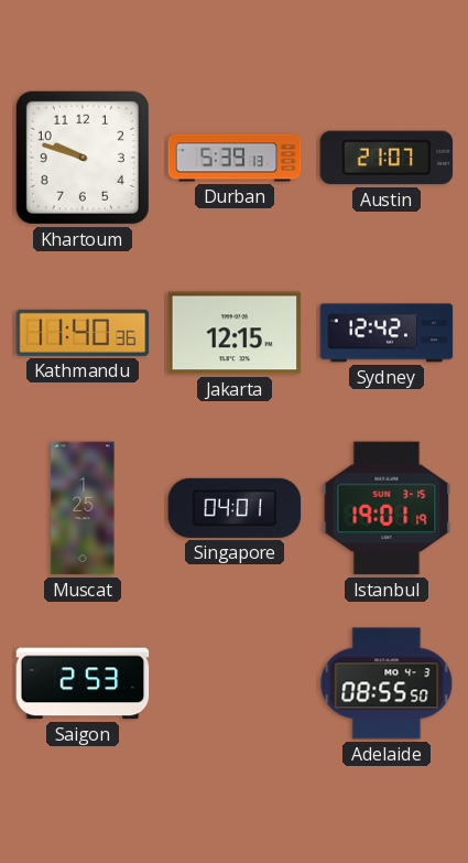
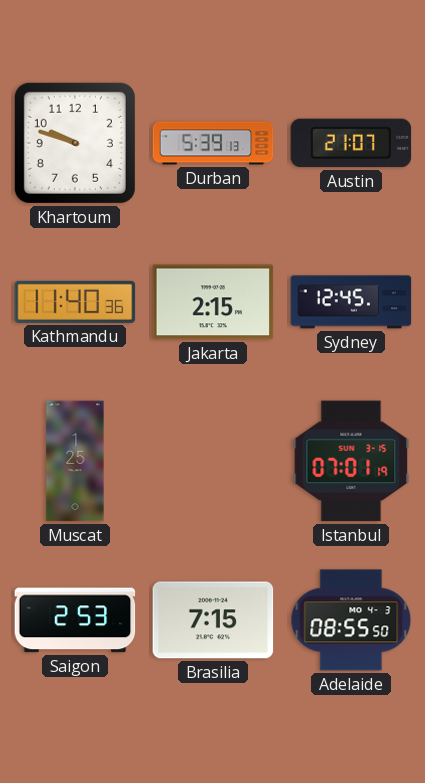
Jakarta: 12:15 -> 2:15
Sydney: 12:42 -> 12:45
Singapore: 04:01 -> none
Istanbul: 19:01 -> 07:01
Brasilia: none -> 7:15
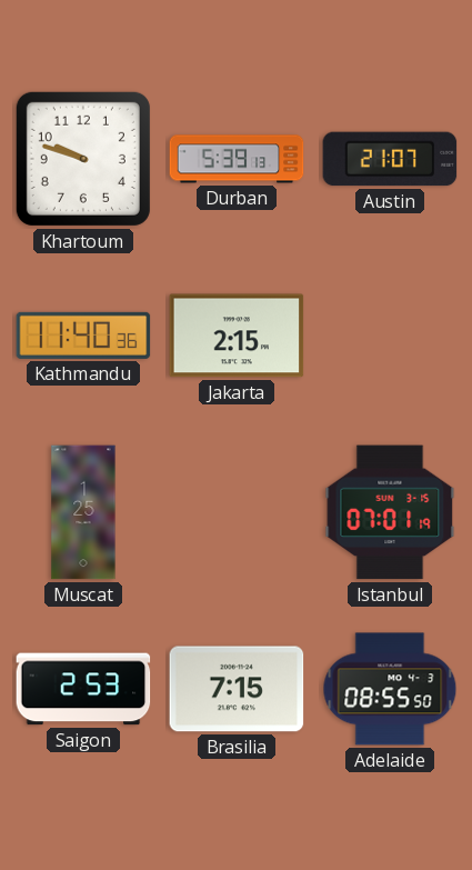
Sydney: 12:45 -> none
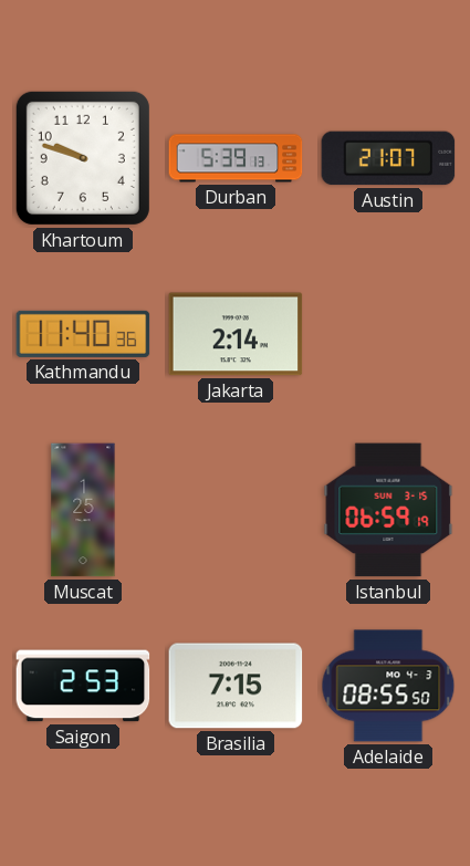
Jakarta: 2:15 -> 2:14
Istanbul: 07:01 -> 06:59
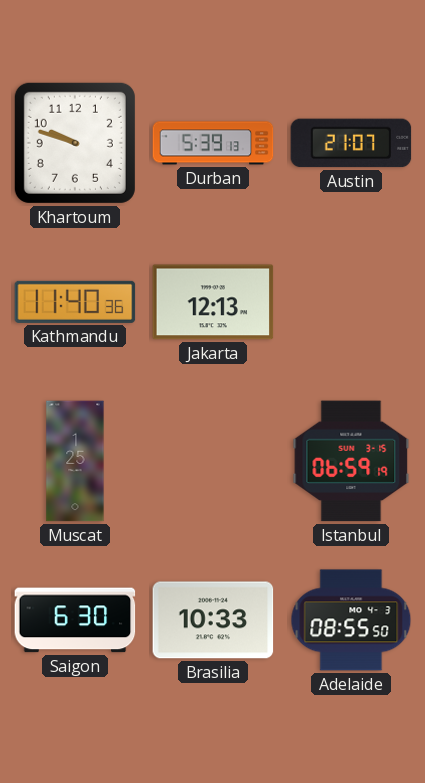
Jakarta: 2:14 -> 12:13
Saigon: 2:53 -> 6:30
Brasilia: 7:15 -> 10:33
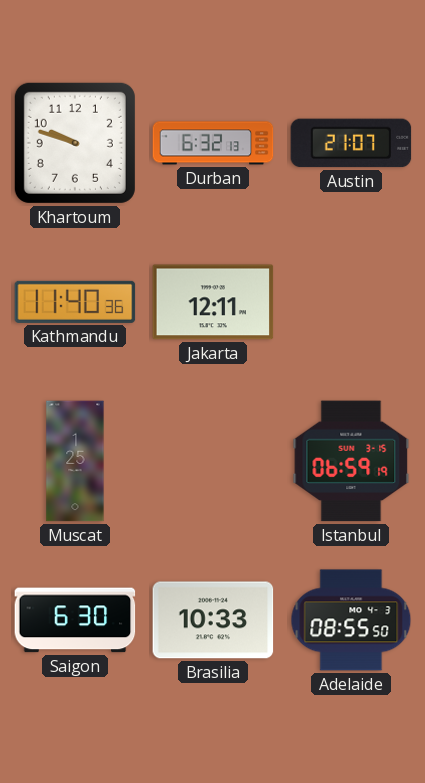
Durban: 5:39 -> 6:32
Jakarta: 12:13 -> 12:11
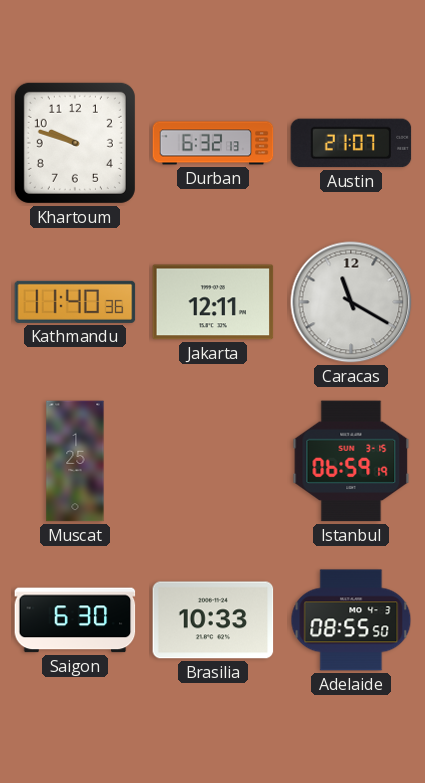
Caracas: none -> 11:20
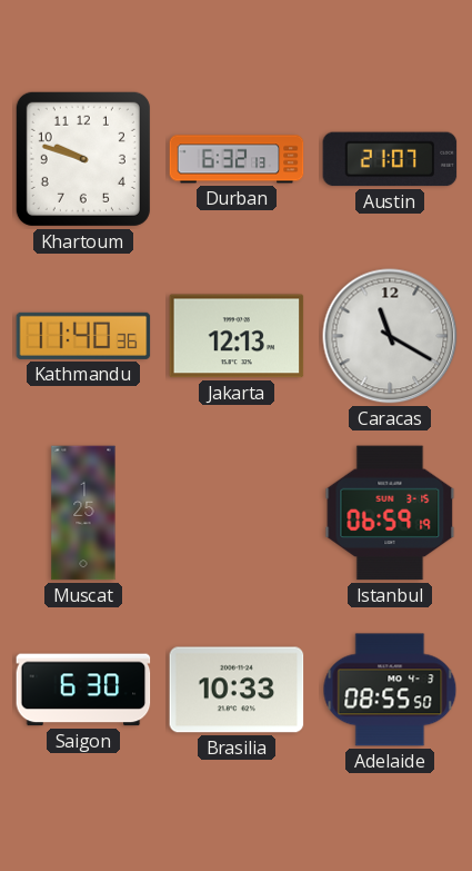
Jakarta: 12:11 -> 12:13
